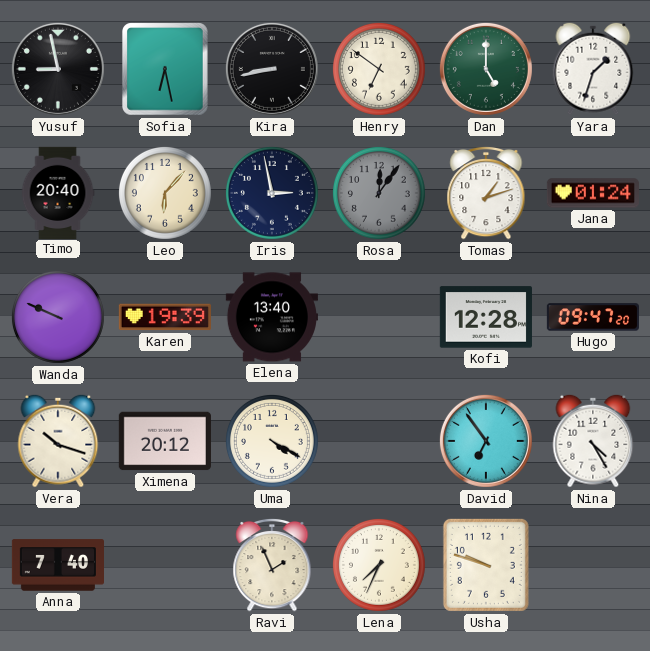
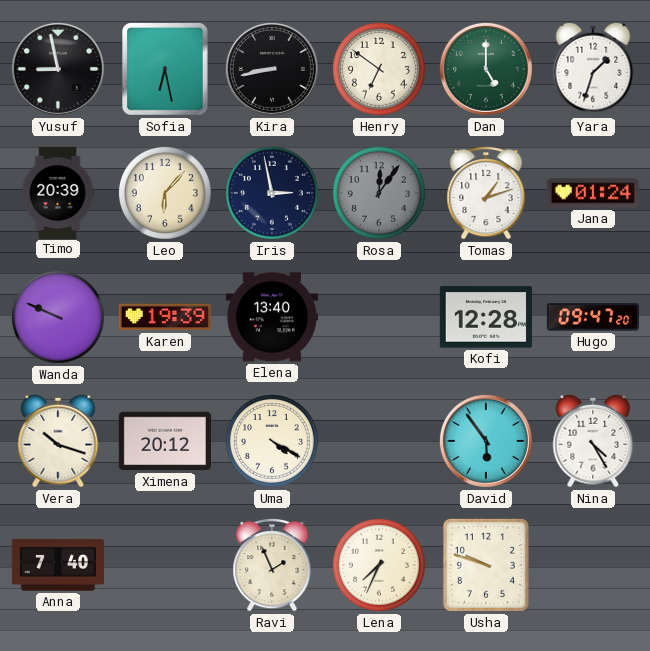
Timo: 20:40 -> 20:39
David: 6:54 -> 5:54
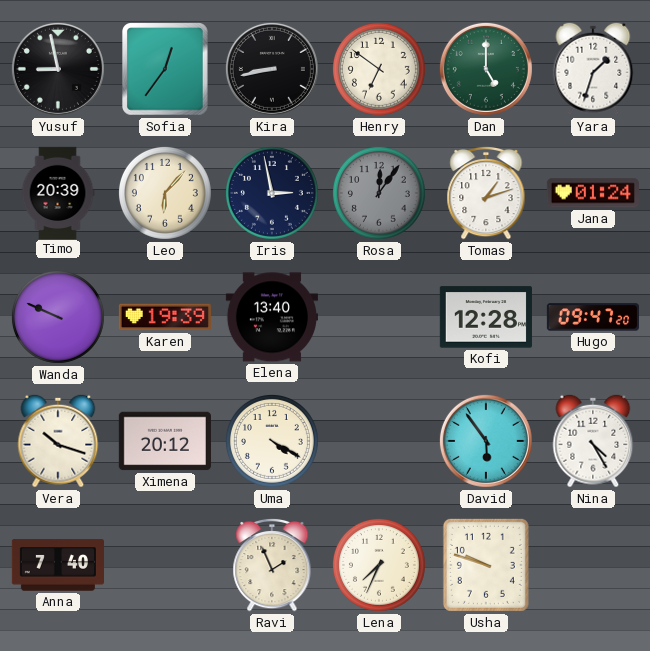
Sofia: 6:28 -> 12:36
